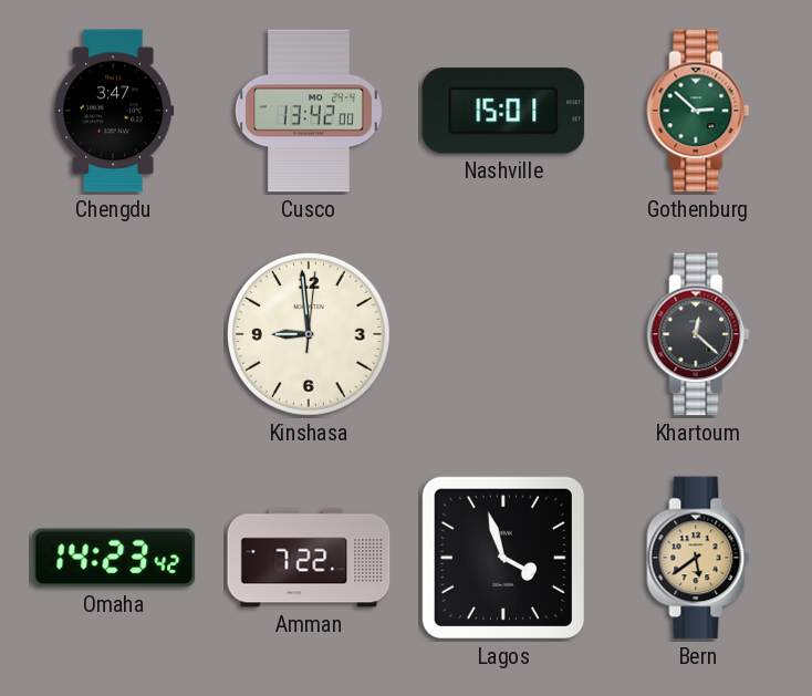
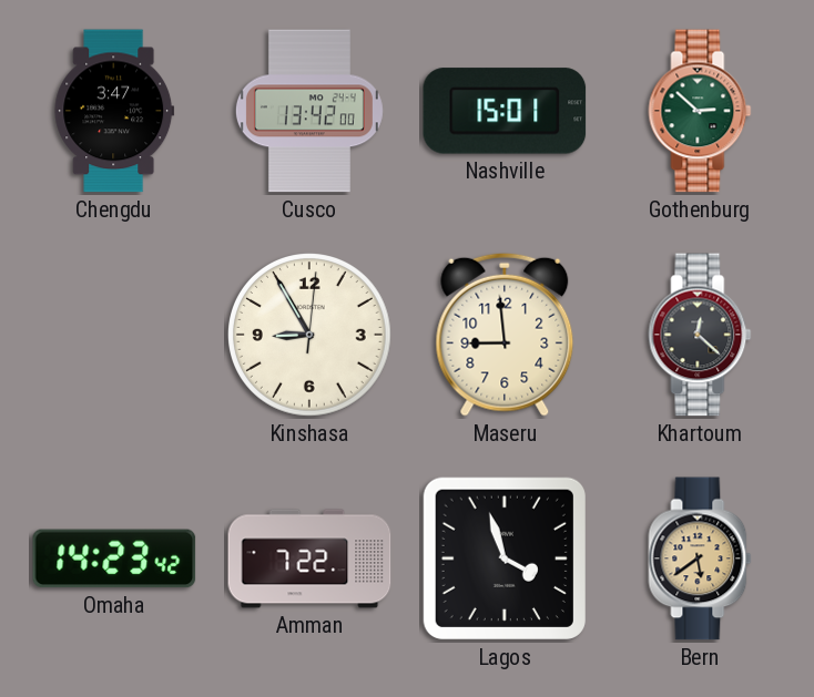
Kinshasa: 8:59 -> 8:55
Maseru: none -> 8:59
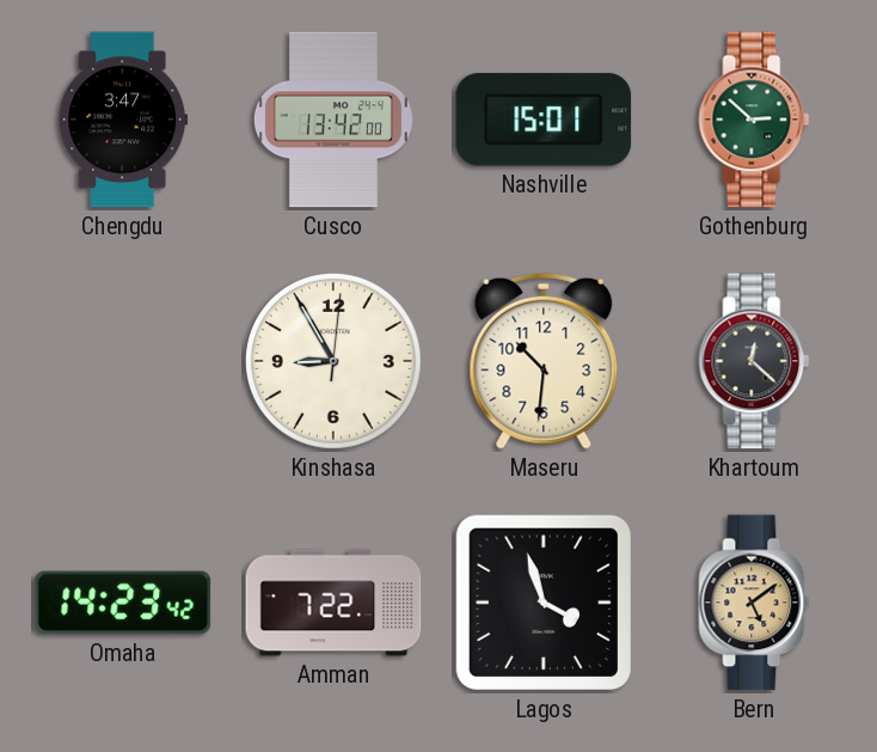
Maseru: 8:59 -> 10:31
Bern: 5:39 -> 5:09
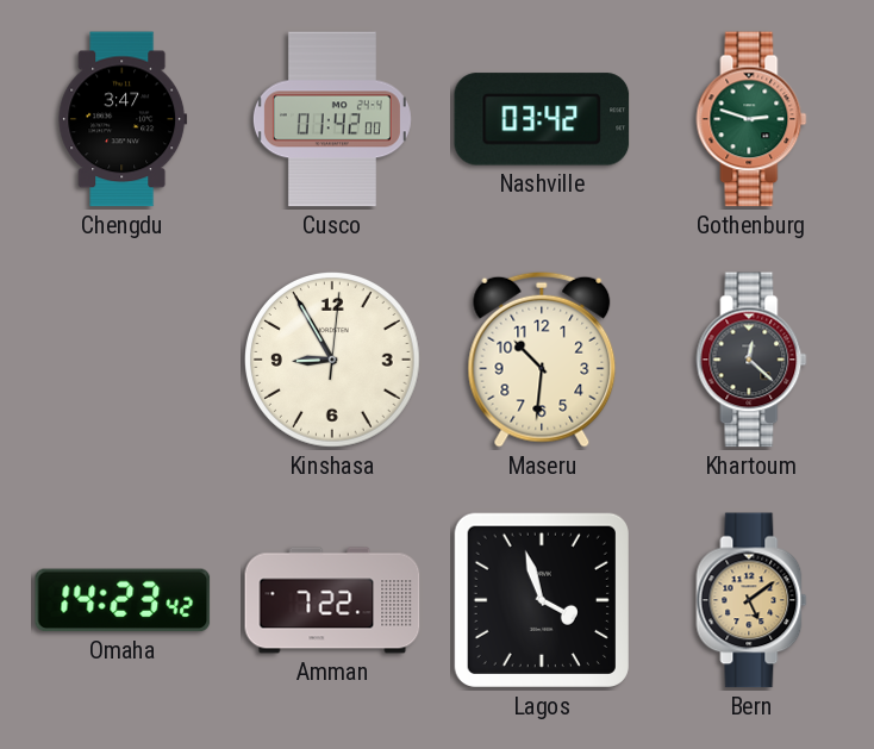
Cusco: 13:42 -> 01:42
Nashville: 15:01 -> 03:42
Gothenburg: 2:52 -> 2:48
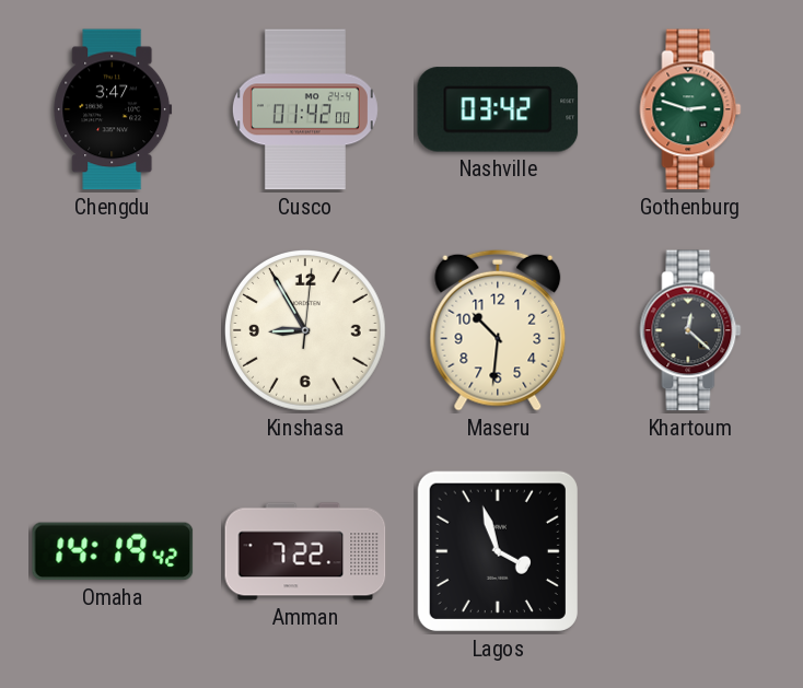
Omaha: 14:23 -> 14:19
Bern: 5:09 -> none
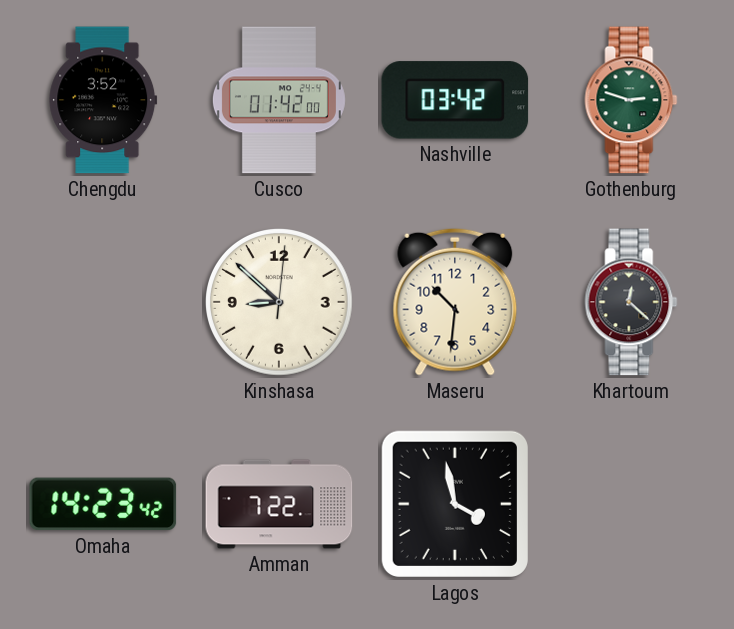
Chengdu: 3:47 -> 3:52
Kinshasa: 8:55 -> 8:52
Omaha: 14:19 -> 14:23
Lagos: 3:57 -> 3:58
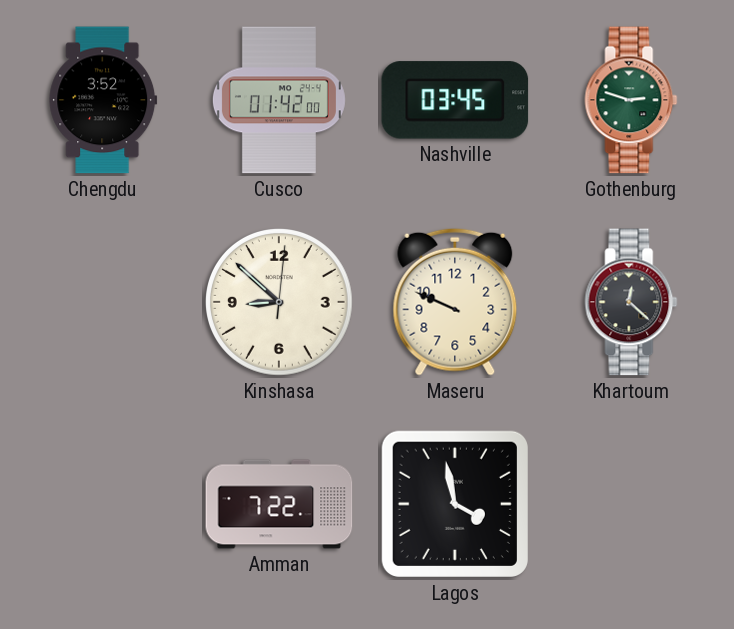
Nashville: 03:42 -> 03:45
Maseru: 10:31 -> 9:49
Omaha: 14:23 -> none
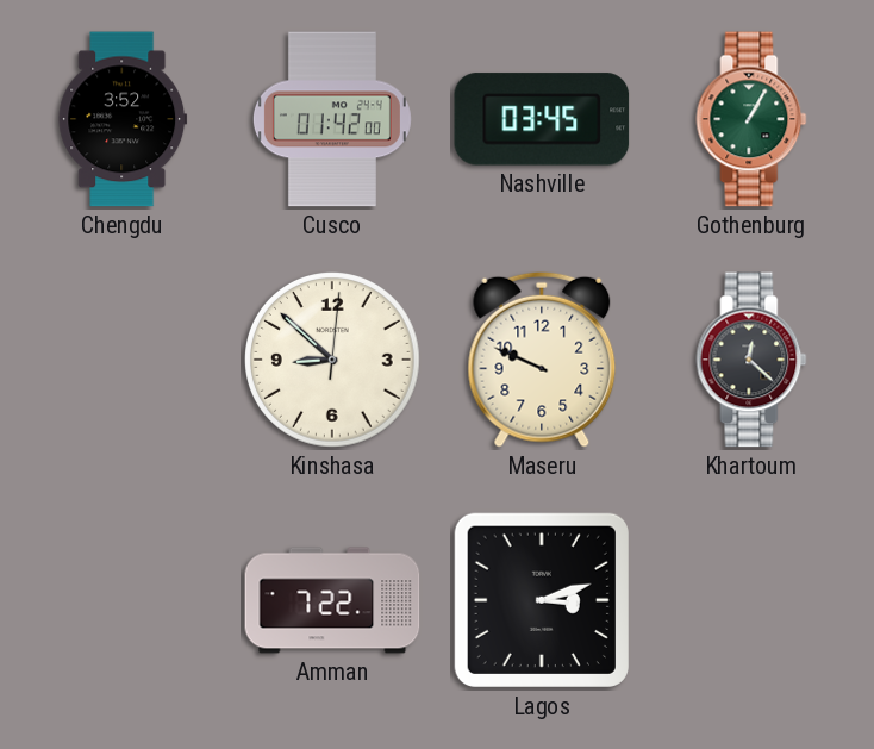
Gothenburg: 2:48 -> 1:05
Lagos: 3:58 -> 3:12
